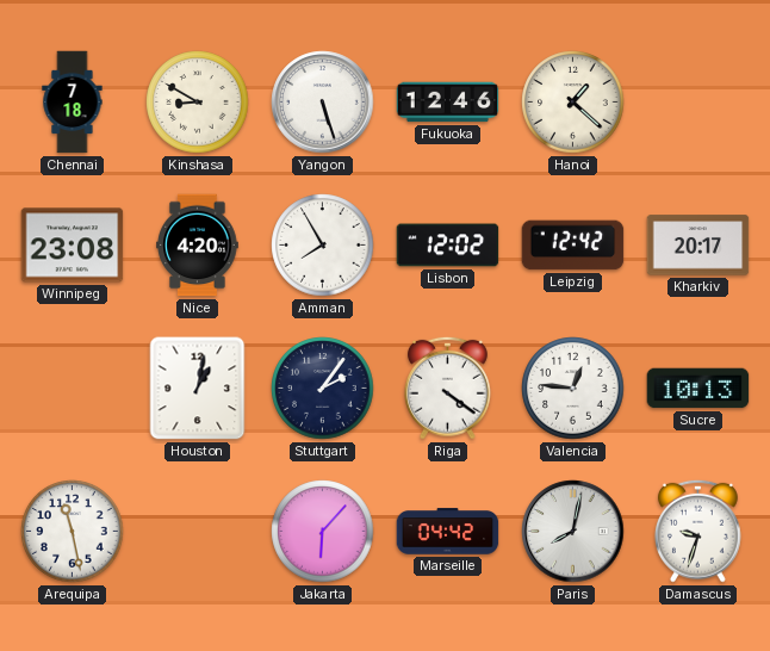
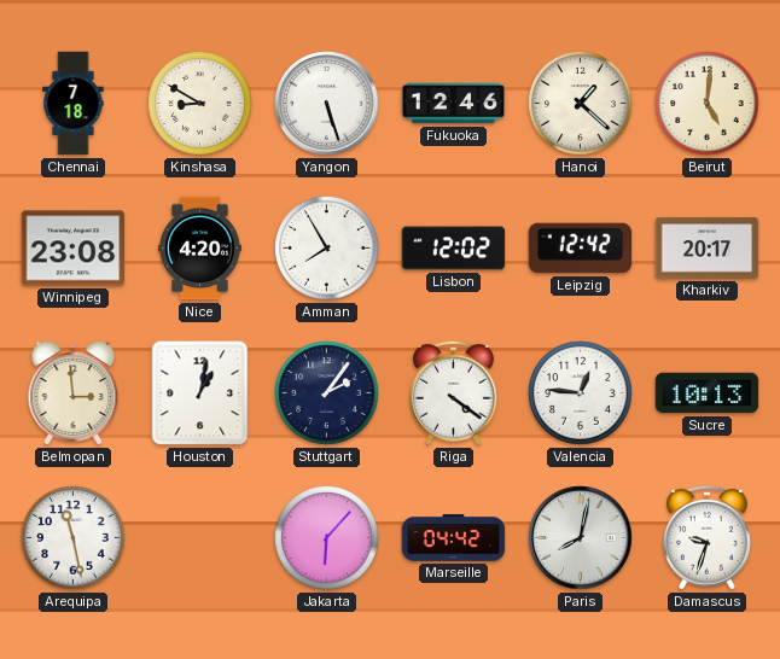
Beirut: none -> 5:01
Belmopan: none -> 2:59
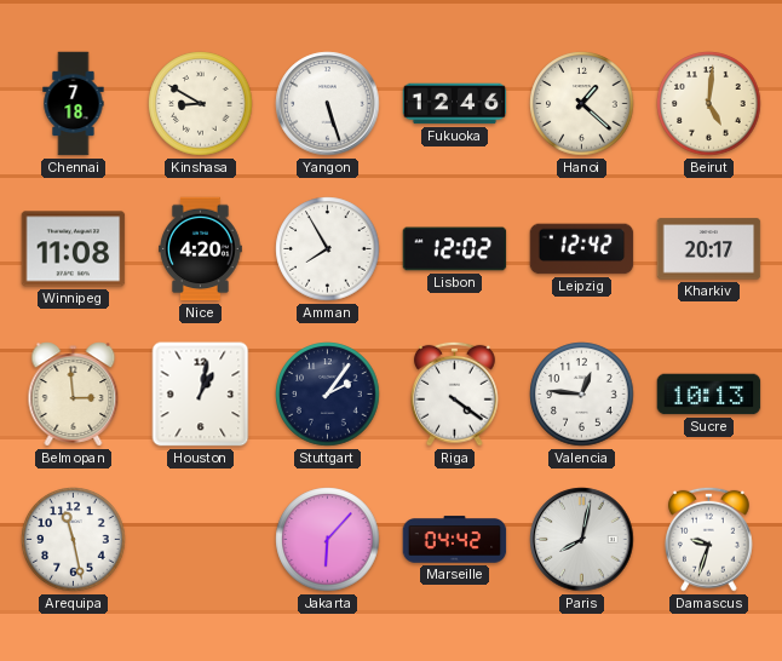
Winnipeg: 23:08 -> 11:08
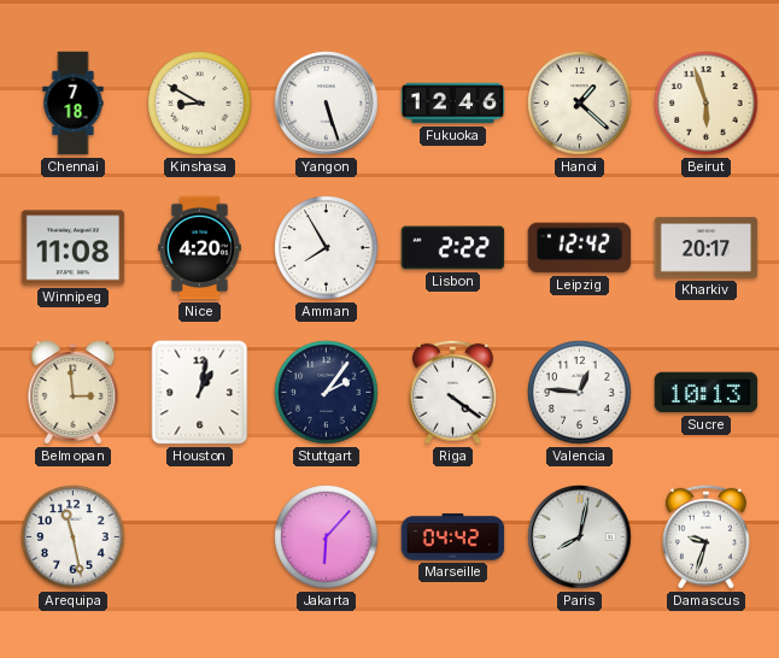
Beirut: 5:01 -> 5:57
Lisbon: 12:02 -> 2:22
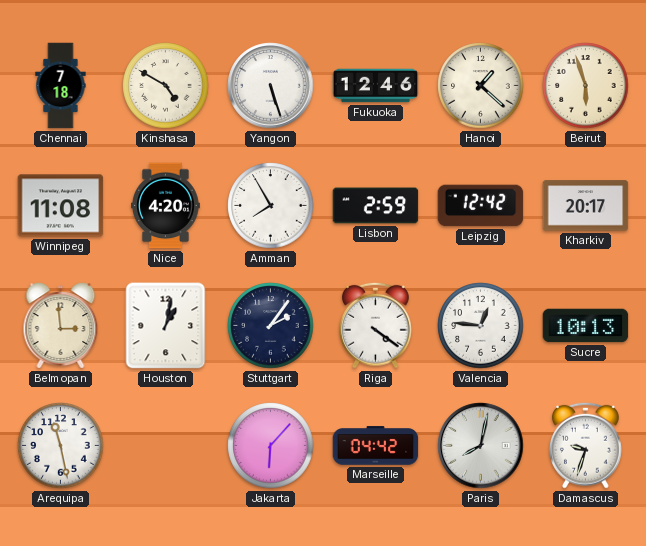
Kinshasa: 8:50 -> 4:50
Lisbon: 2:22 -> 2:59
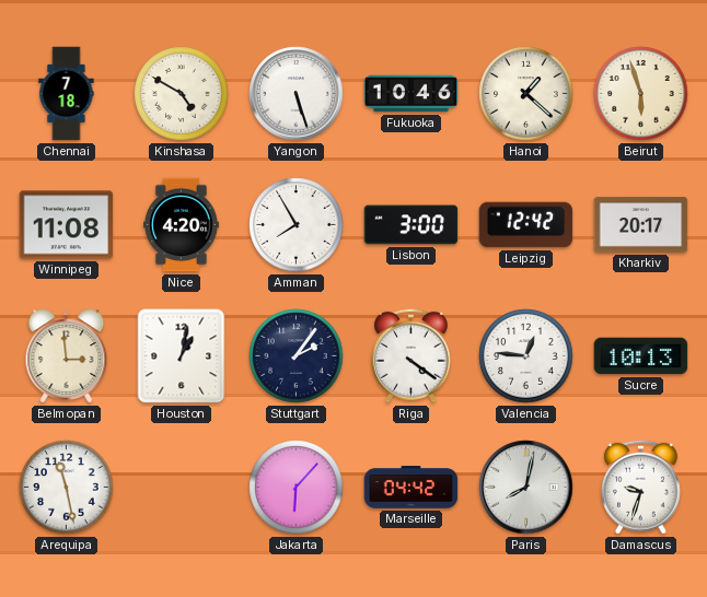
Fukuoka: 12:46 -> 10:46
Lisbon: 2:59 -> 3:00
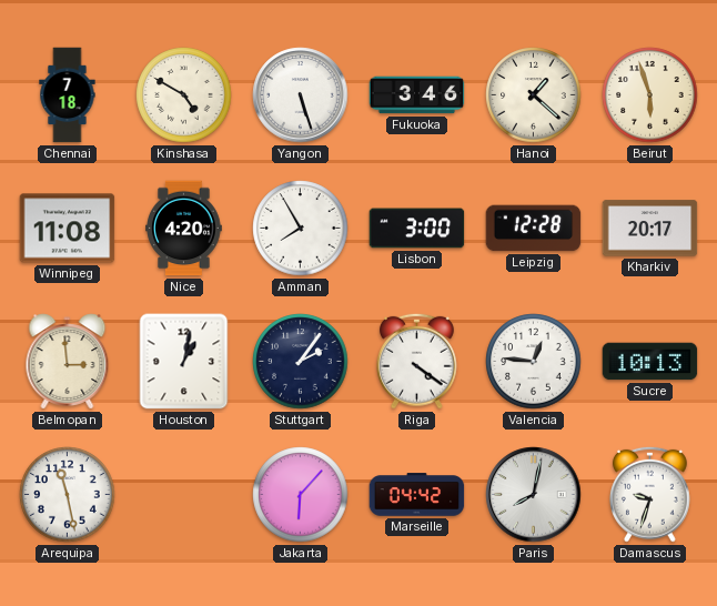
Fukuoka: 10:46 -> 3:46
Leipzig: 12:42 -> 12:28
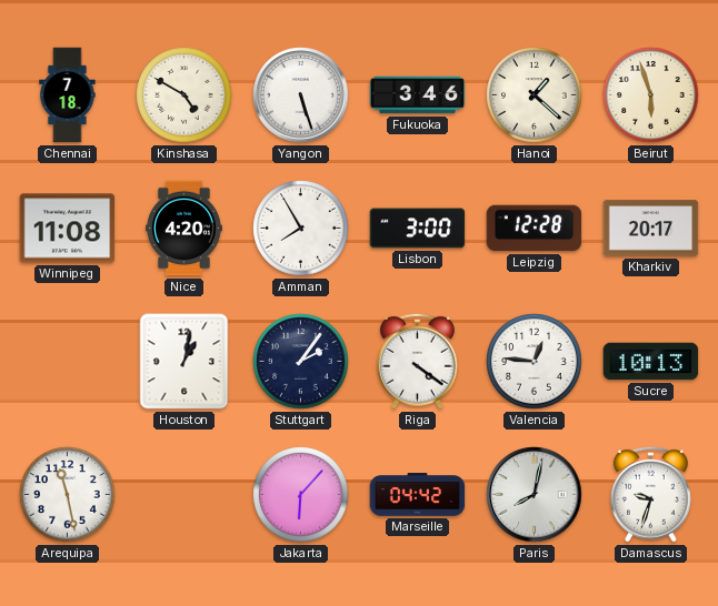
Belmopan: 2:59 -> none
